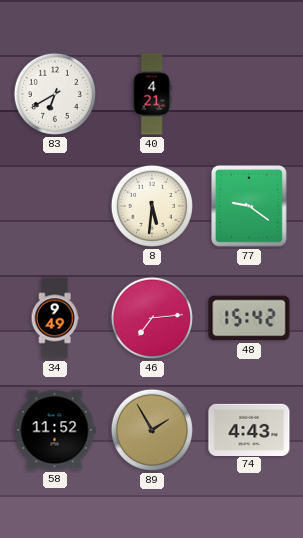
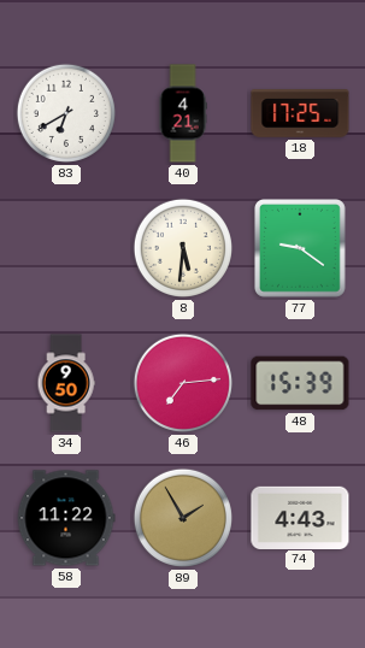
18: none -> 17:25
34: 9:49 -> 9:50
48: 15:42 -> 15:39
58: 11:52 -> 11:22
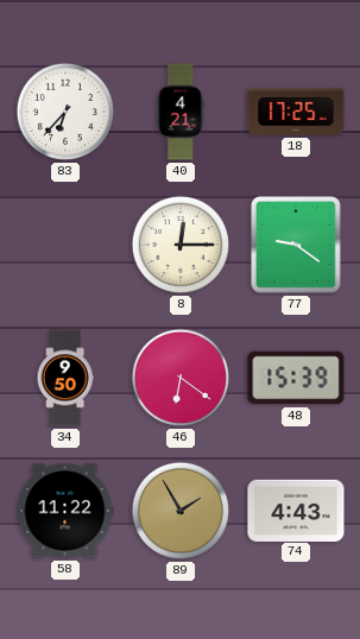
83: 6:40 -> 6:37
8: 5:31 -> 12:15
46: 7:14 -> 6:21
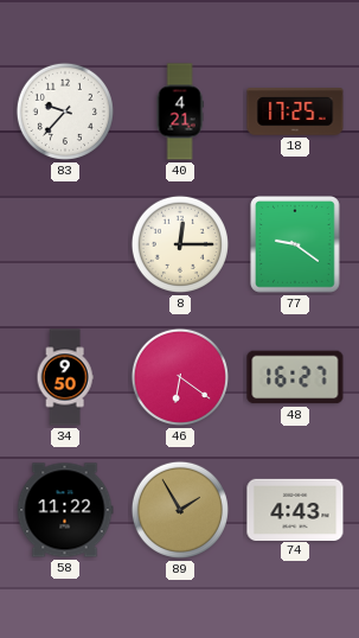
83: 6:37 -> 9:37
48: 15:39 -> 16:27
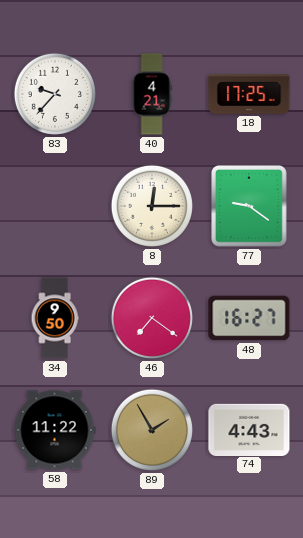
46: 6:21 -> 7:21
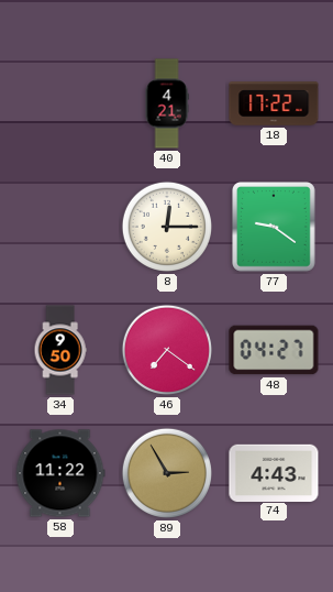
83: 9:37 -> none
18: 17:25 -> 17:22
48: 16:27 -> 04:27
89: 1:55 -> 2:55
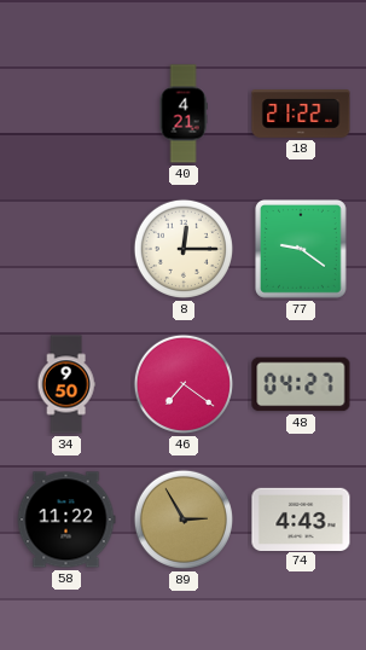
18: 17:22 -> 21:22
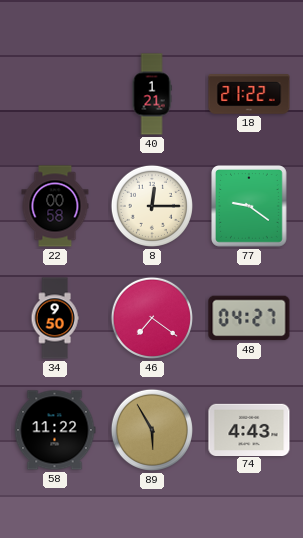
40: 4:21 -> 1:21
22: none -> 00:58
89: 2:55 -> 5:55
